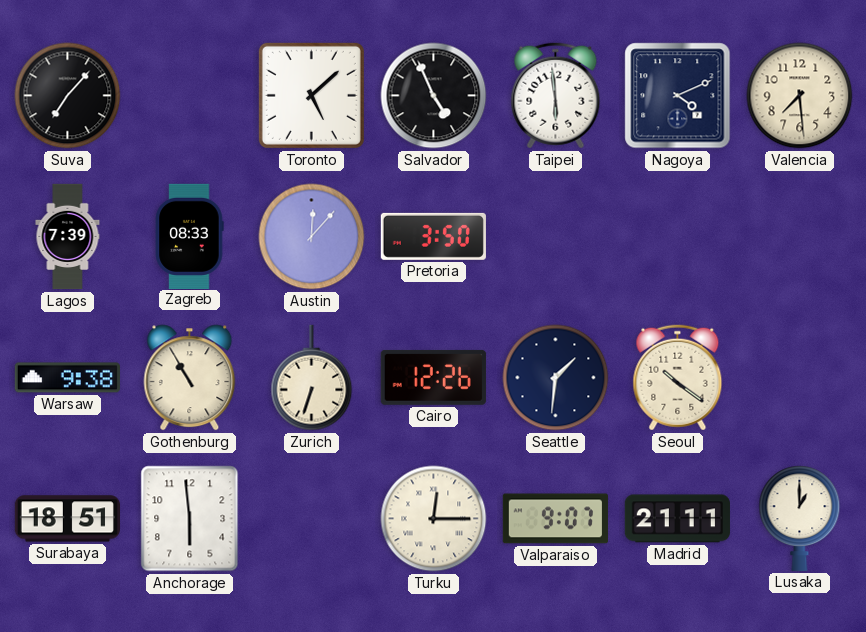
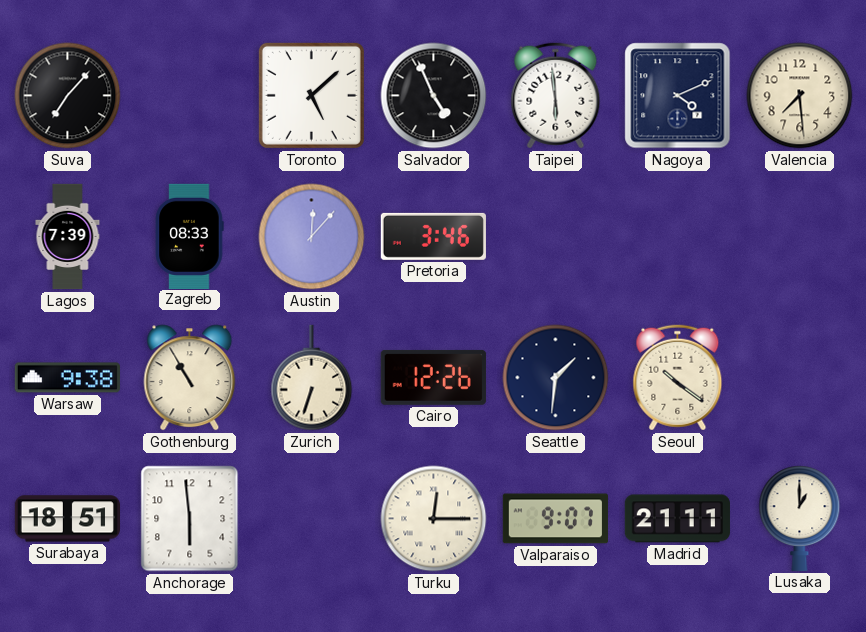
Pretoria: 3:50 -> 3:46
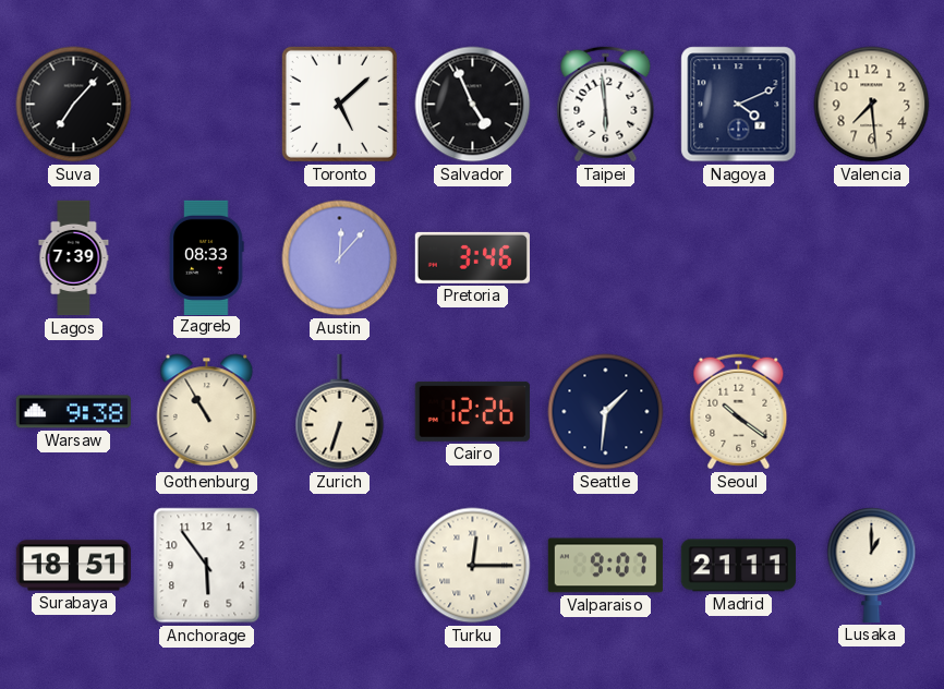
Anchorage: 5:59 -> 5:54
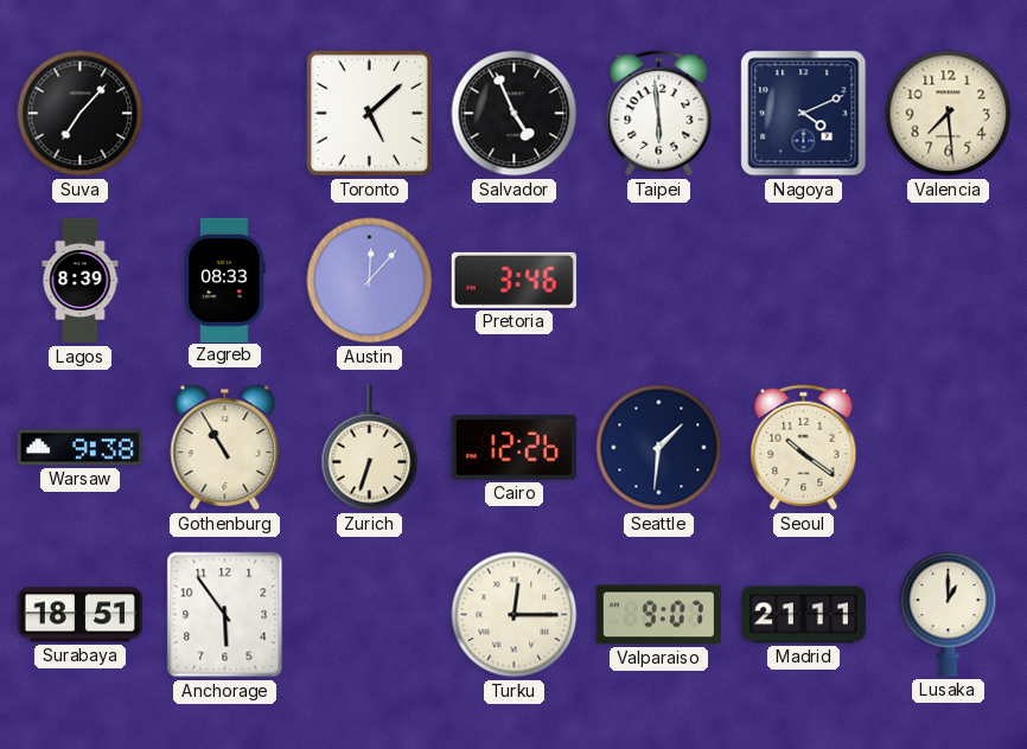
Lagos: 7:39 -> 8:39
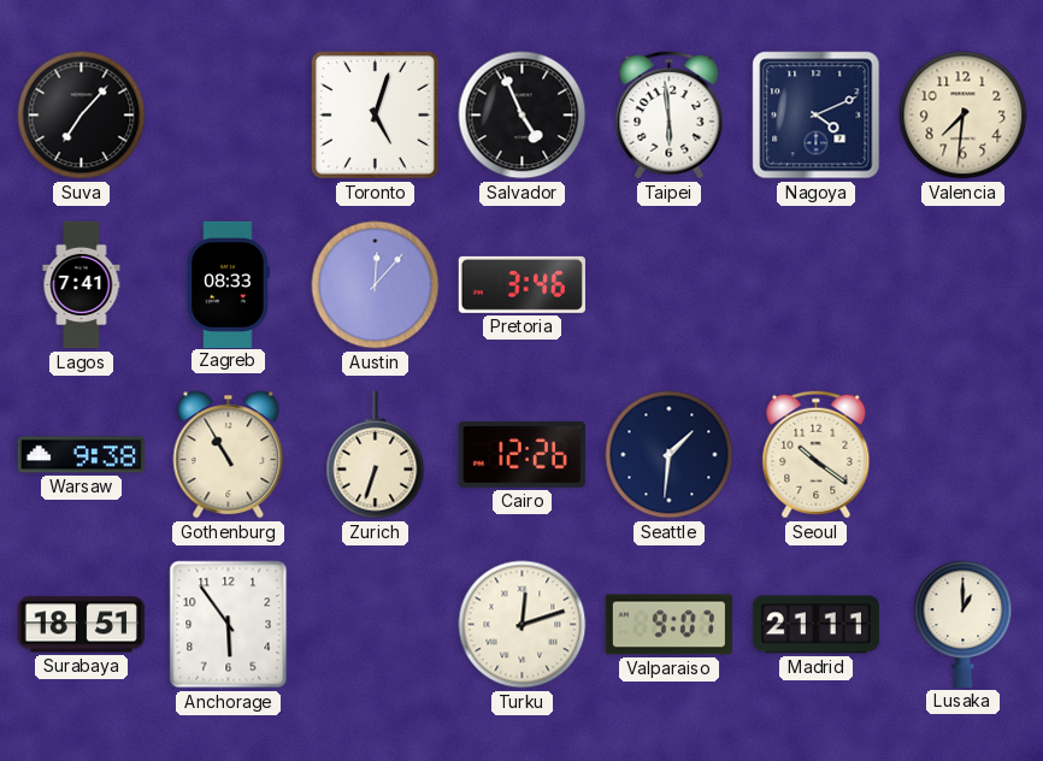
Toronto: 5:08 -> 5:03
Valencia: 7:29 -> 7:31
Lagos: 8:39 -> 7:41
Turku: 12:15 -> 12:12
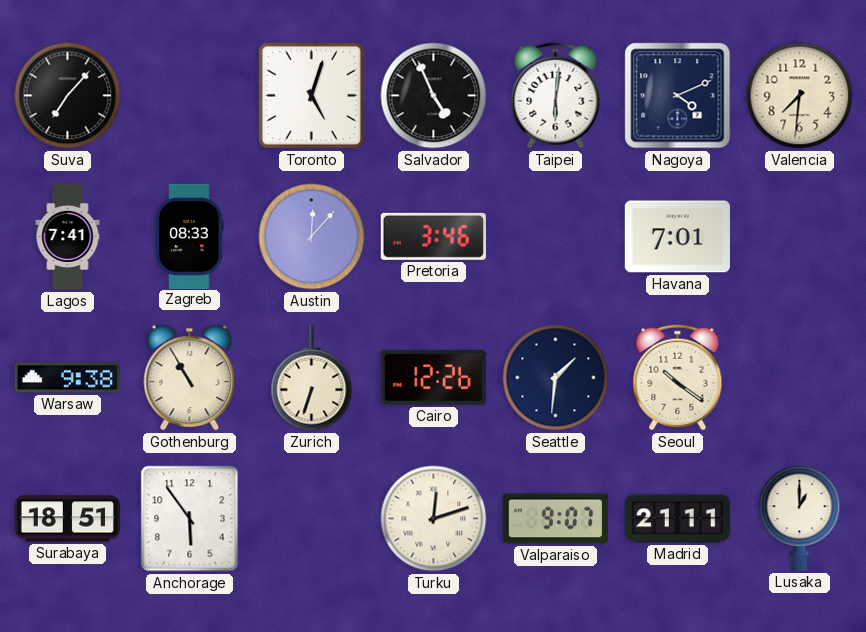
Taipei: 5:59 -> 6:01
Havana: none -> 7:01
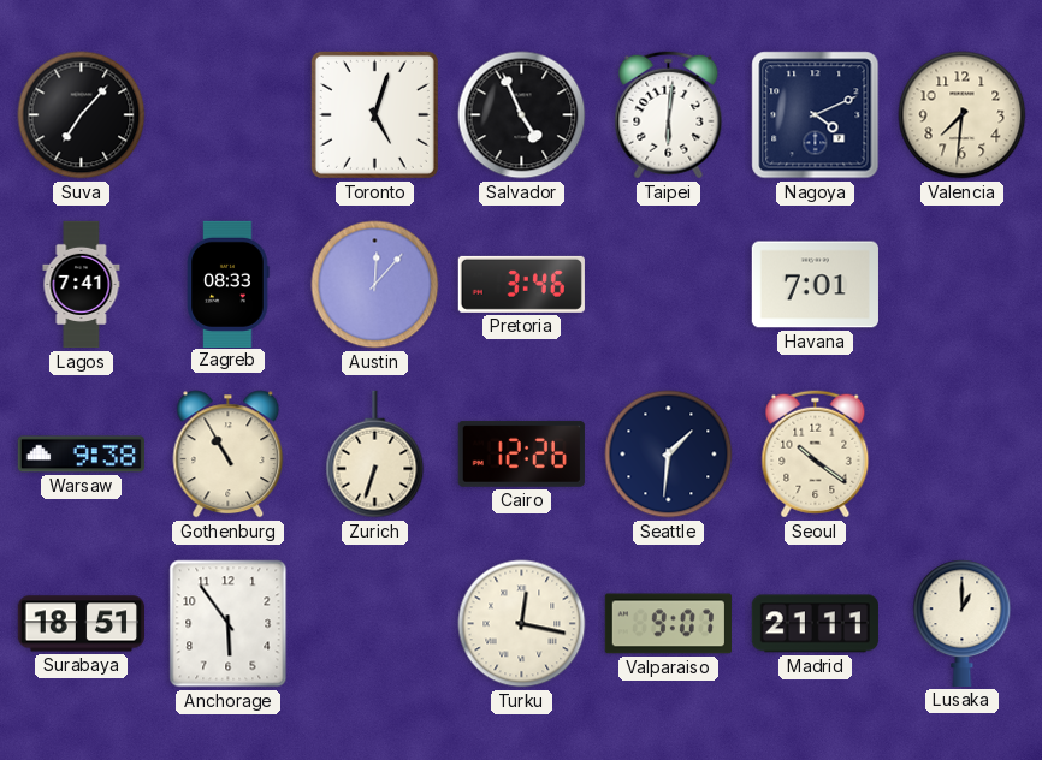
Turku: 12:12 -> 12:17
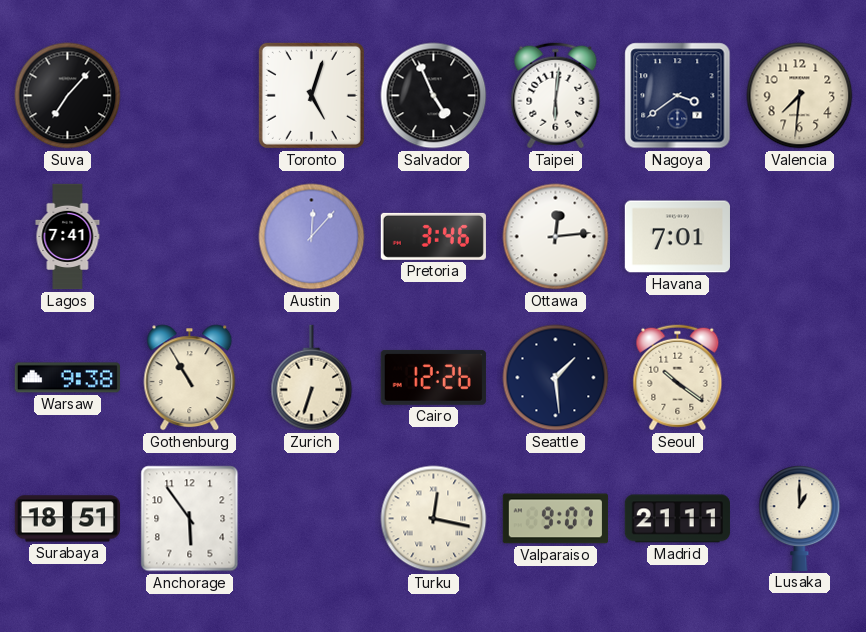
Nagoya: 4:11 -> 3:39
Zagreb: 08:33 -> none
Ottawa: none -> 12:14
Seattle: 1:31 -> 1:29
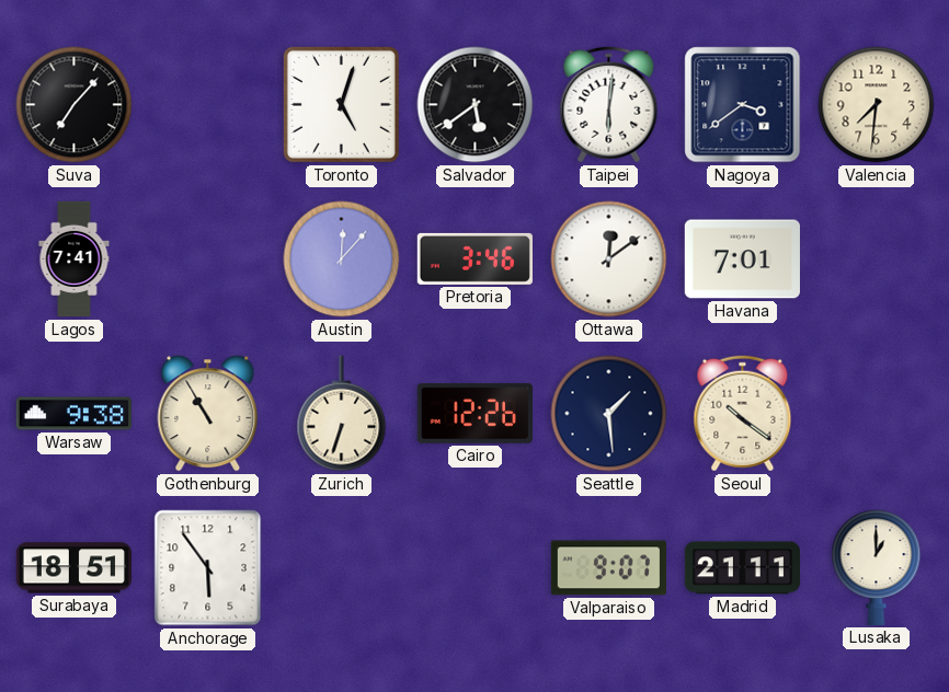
Salvador: 4:56 -> 5:39
Ottawa: 12:14 -> 12:09
Turku: 12:17 -> none
